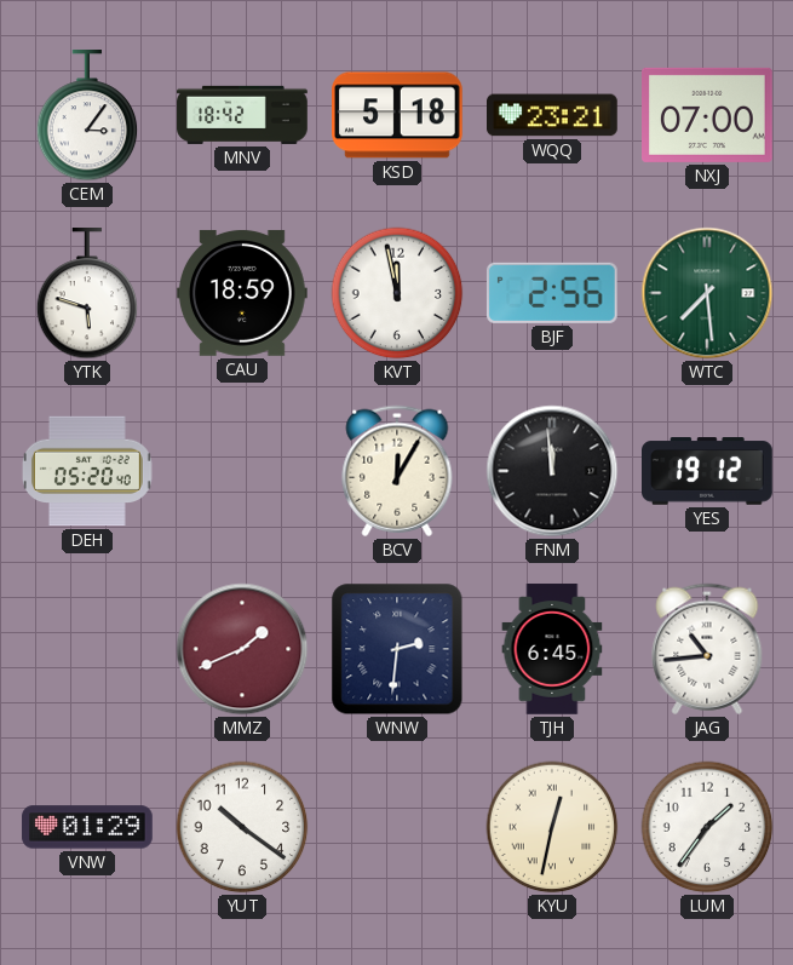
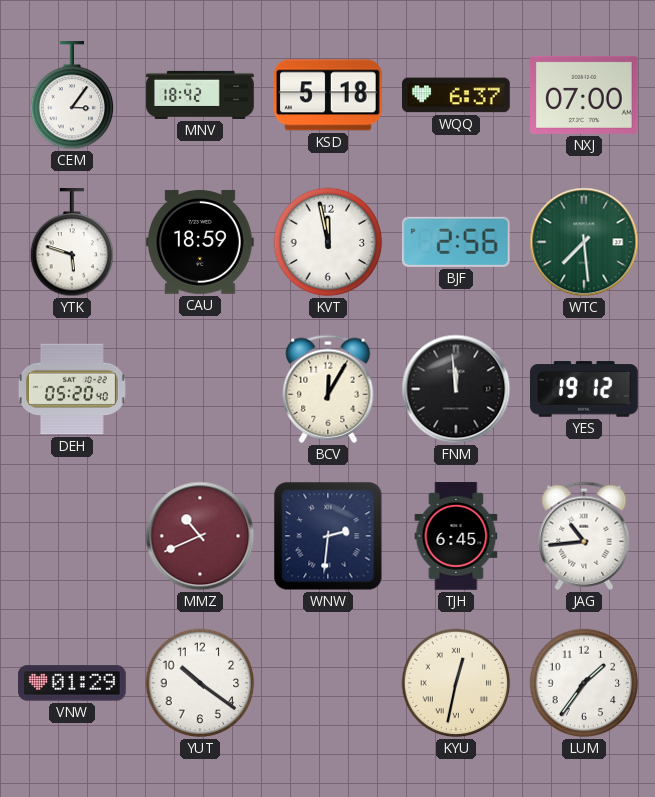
WQQ: 23:21 -> 6:37
MMZ: 1:41 -> 10:41
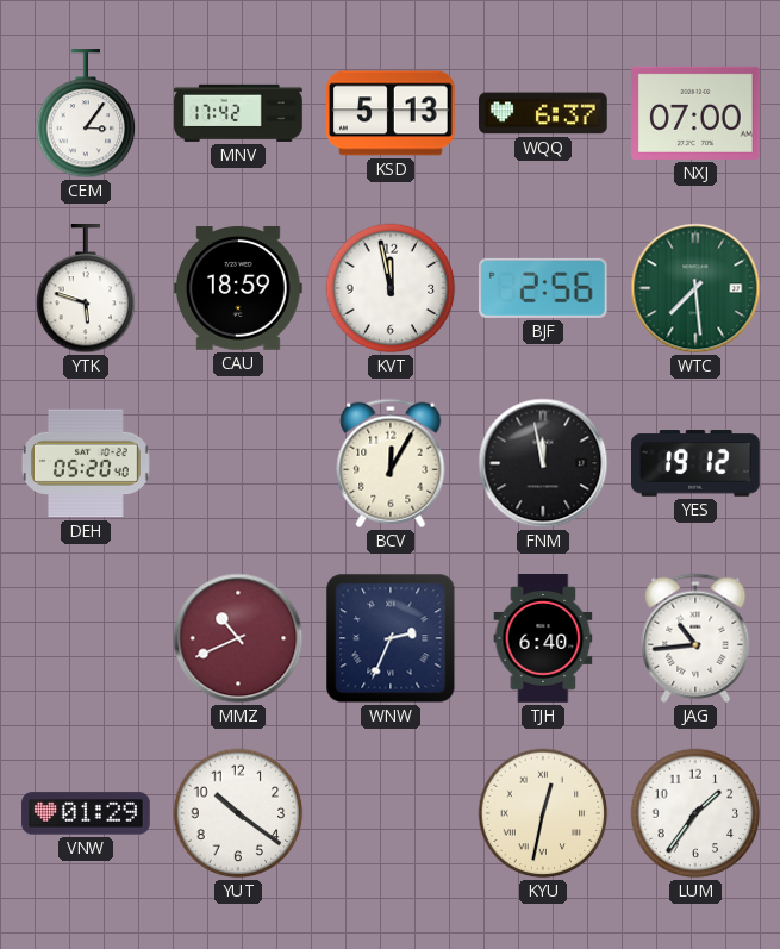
MNV: 18:42 -> 17:42
KSD: 5:18 -> 5:13
FNM: 11:59 -> 11:58
WNW: 2:31 -> 2:34
TJH: 6:45 -> 6:40
